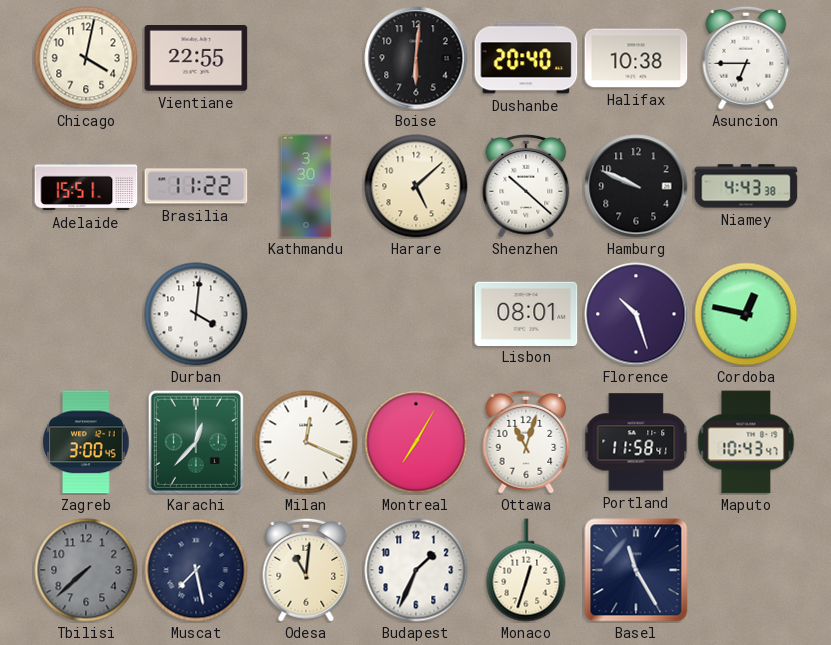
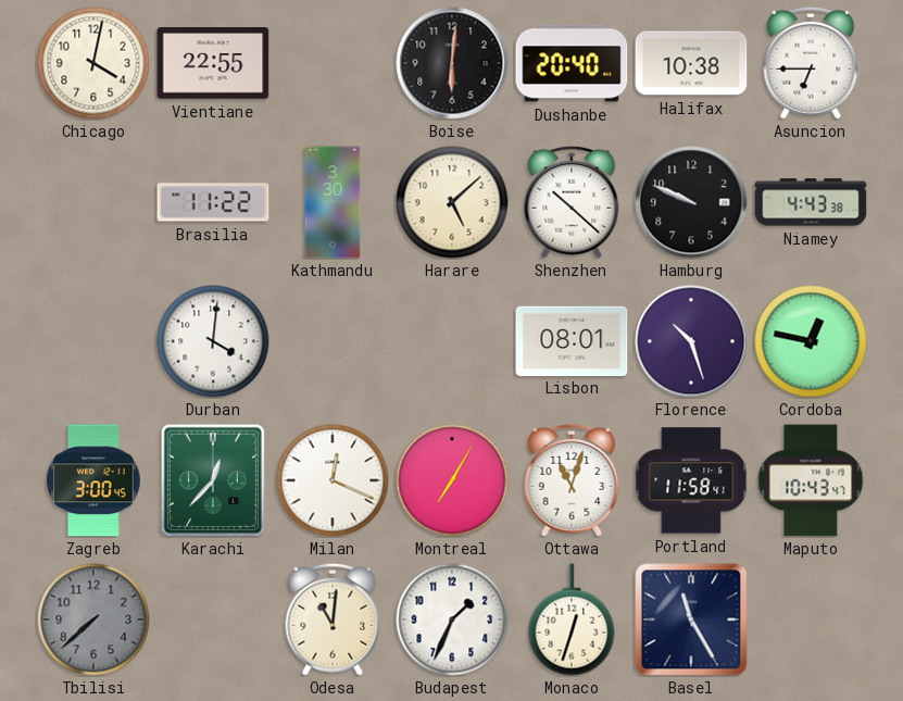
Adelaide: 15:51 -> none
Muscat: 7:28 -> none
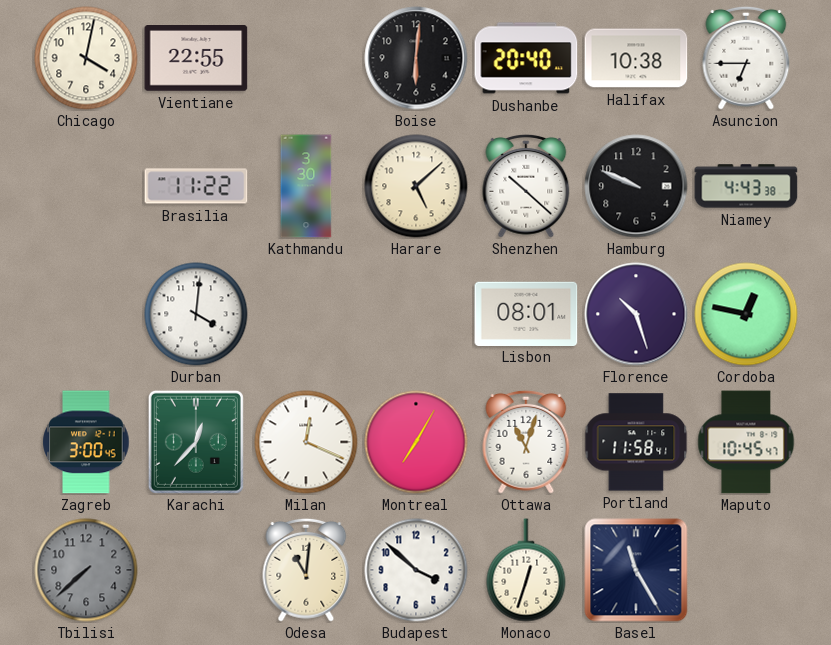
Maputo: 10:43 -> 10:45
Budapest: 1:34 -> 3:52
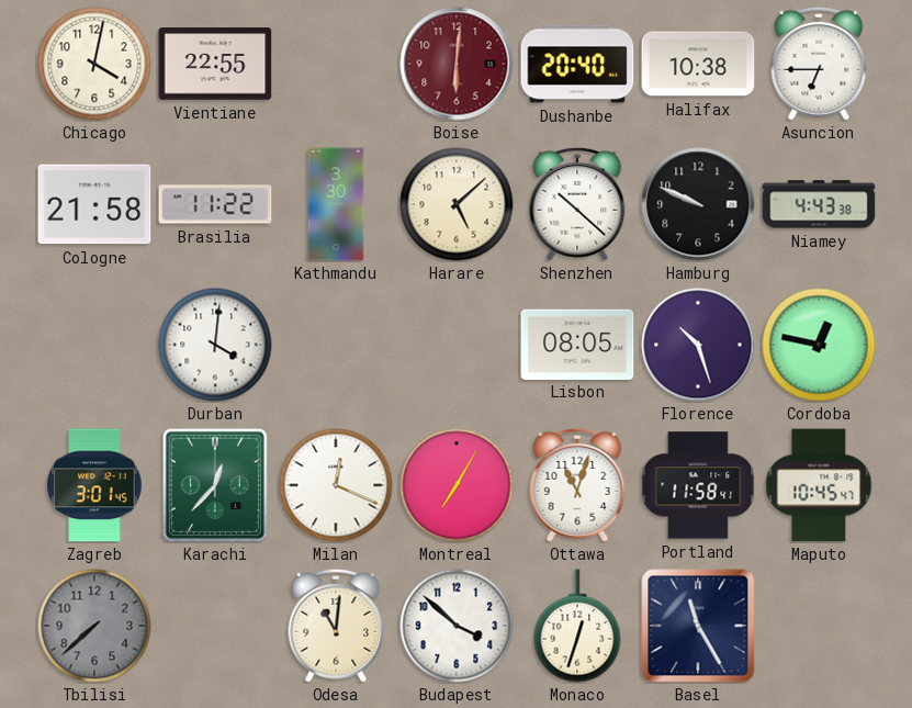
Boise dial: black -> burgundy
Cologne: none -> 21:58
Lisbon: 08:01 -> 08:05
Zagreb: 3:00 -> 3:01
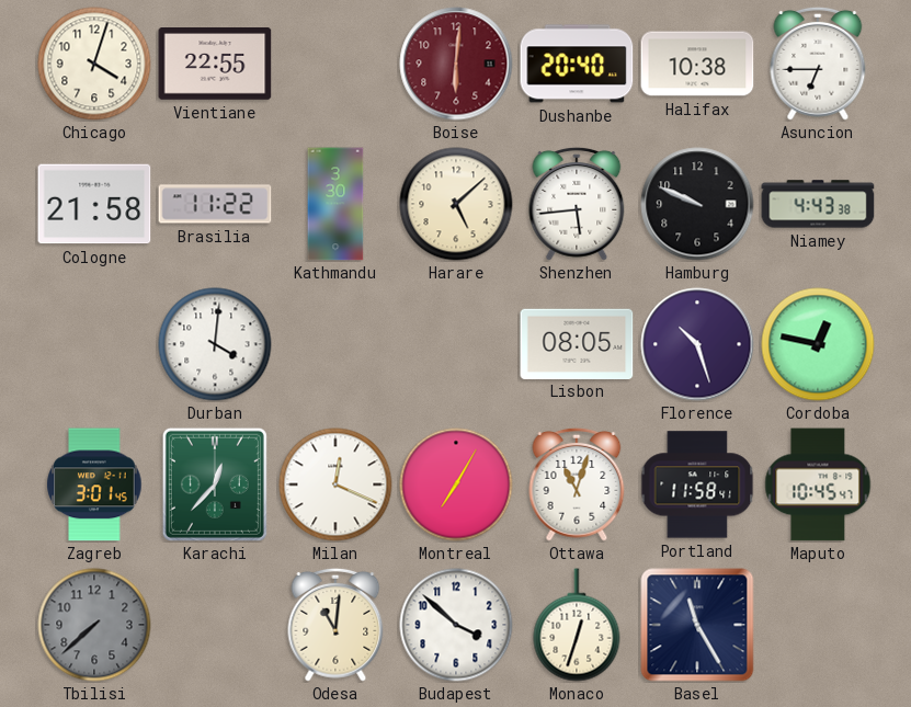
Chicago: 4:02 -> 4:03
Shenzhen: 10:22 -> 5:44
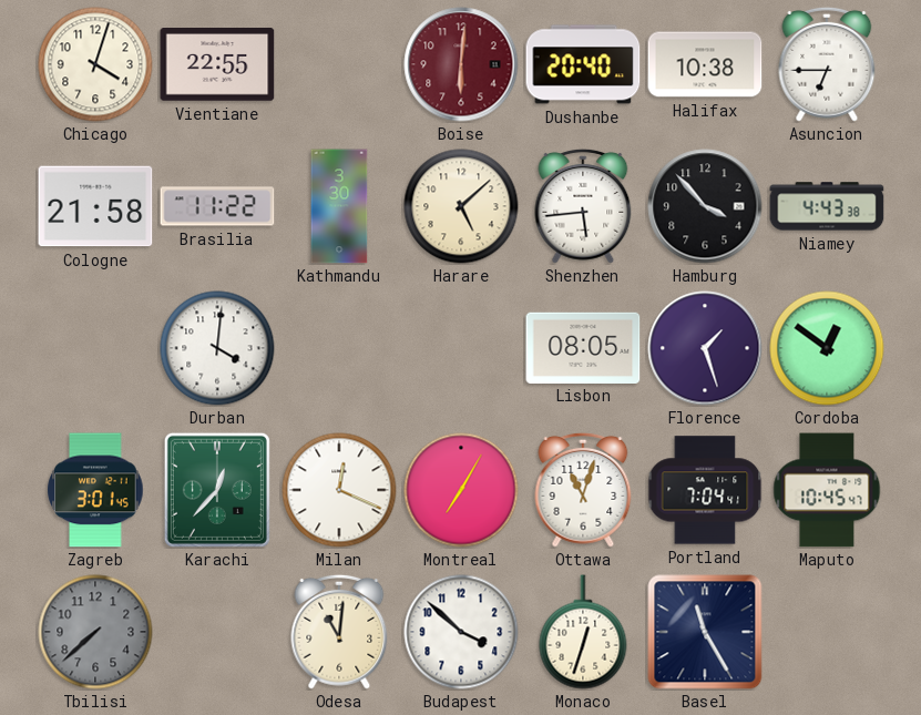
Hamburg: 9:49 -> 3:53
Florence: 10:27 -> 1:27
Cordoba: 12:47 -> 12:51
Portland: 11:58 -> 7:04
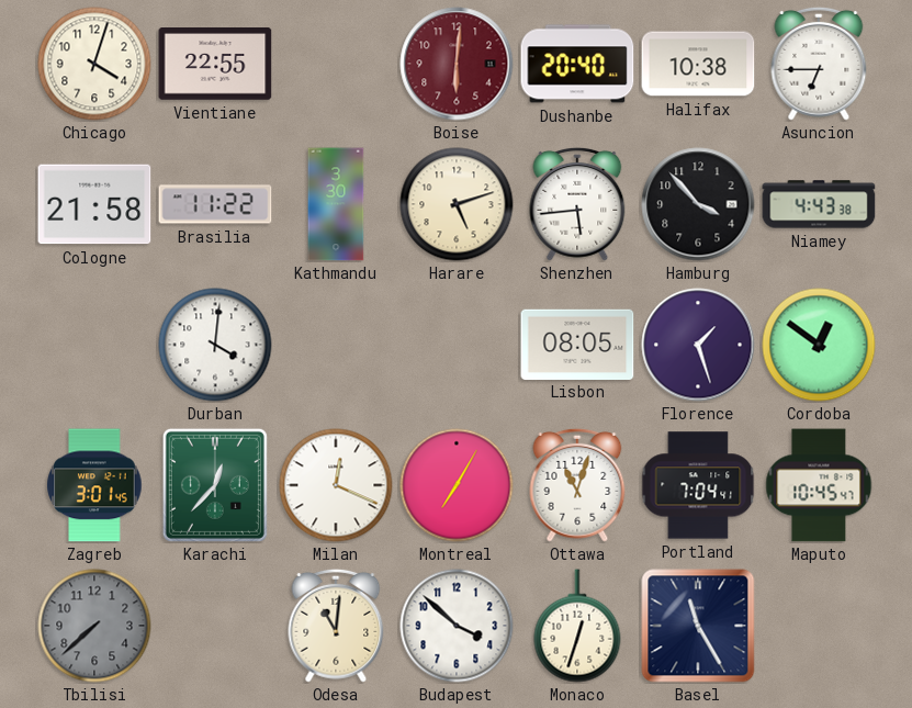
Harare: 5:08 -> 5:12
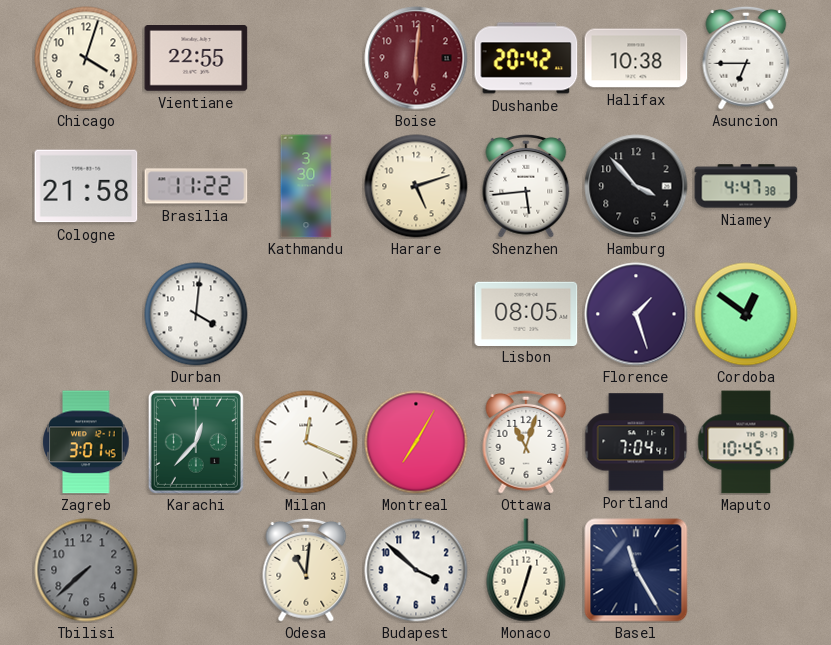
Dushanbe: 20:40 -> 20:42
Niamey: 4:43 -> 4:47
